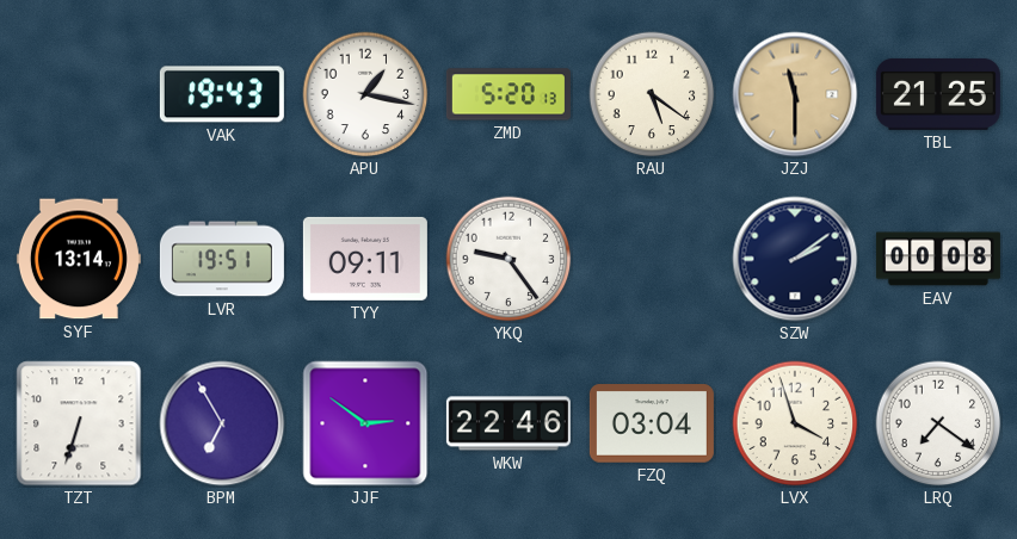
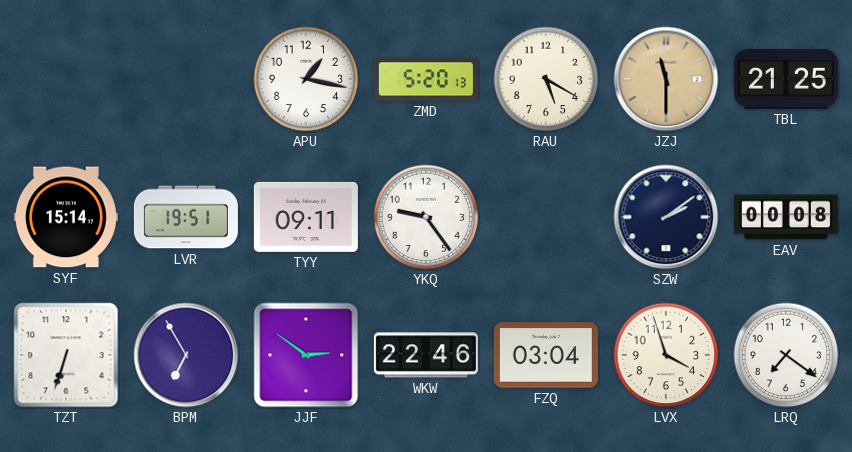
VAK: 19:43 -> none
RAU: 5:21 -> 5:20
SYF: 13:14 -> 15:14
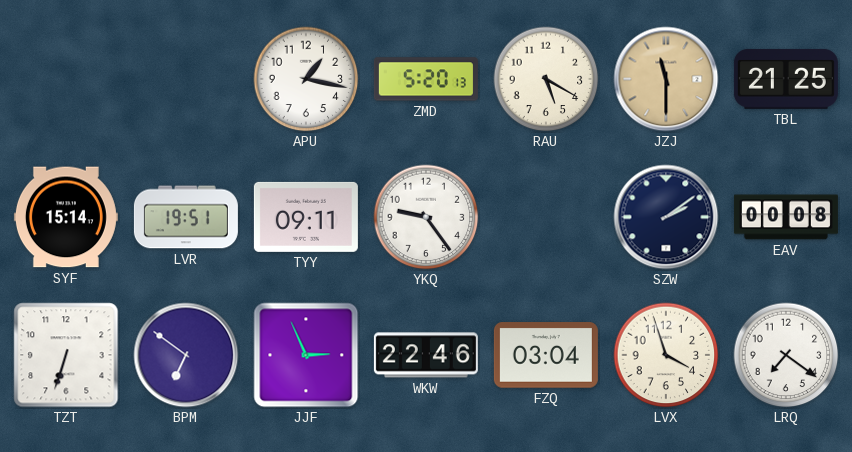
BPM: 6:55 -> 6:51
JJF: 2:51 -> 2:56
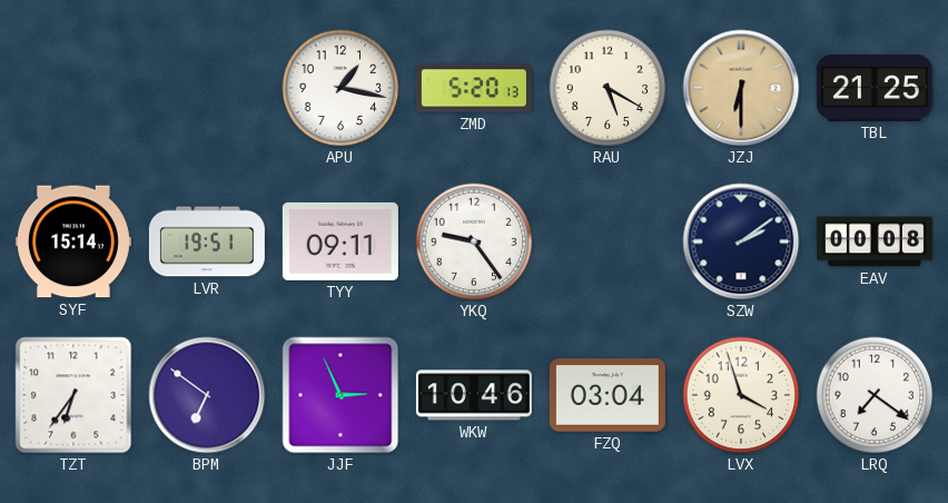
JZJ: 11:30 -> 6:30
TZT: 6:33 -> 6:36
WKW: 22:46 -> 10:46
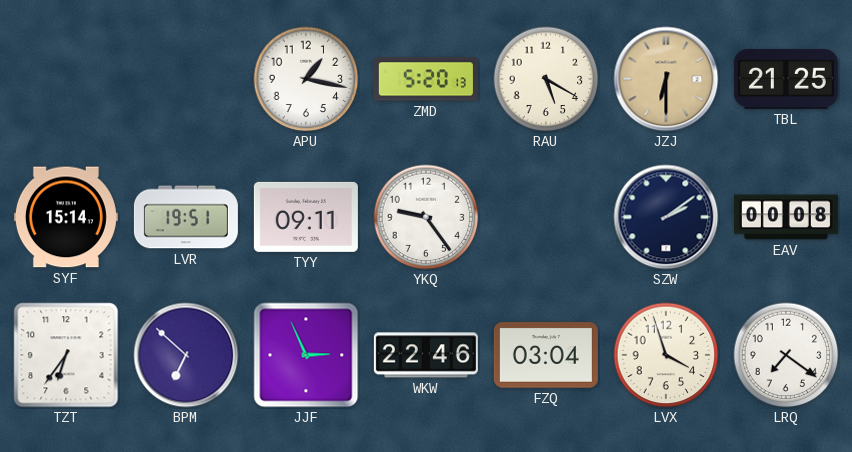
BPM: 6:51 -> 6:52
WKW: 10:46 -> 22:46
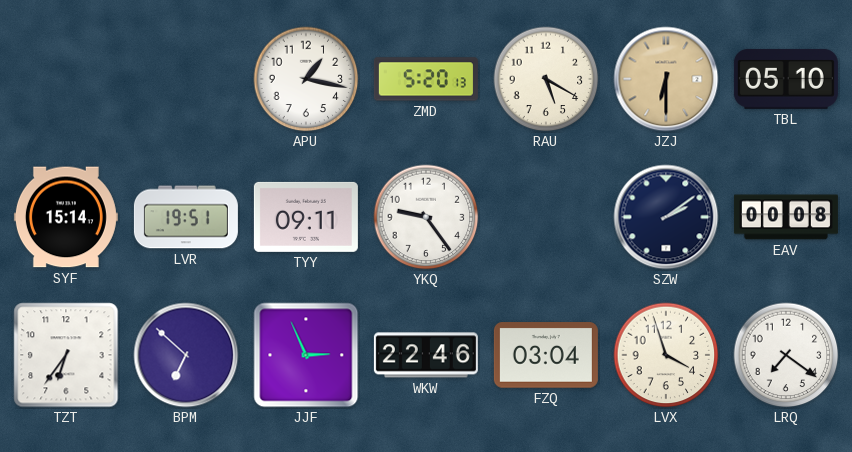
TBL: 21:25 -> 05:10
